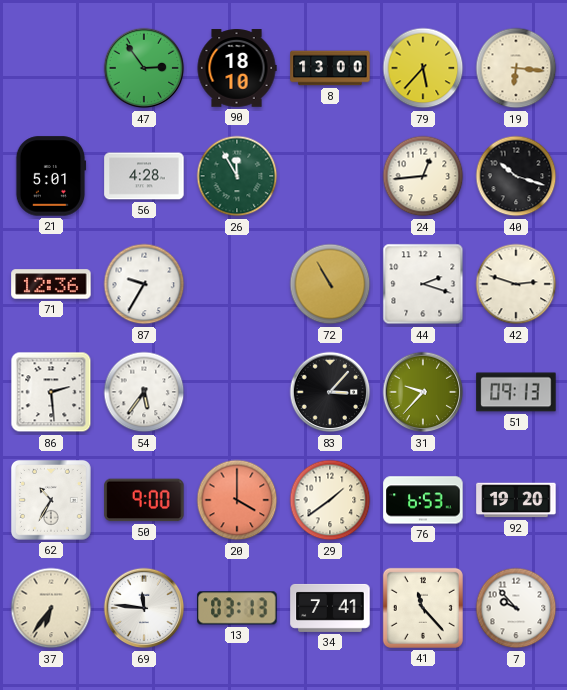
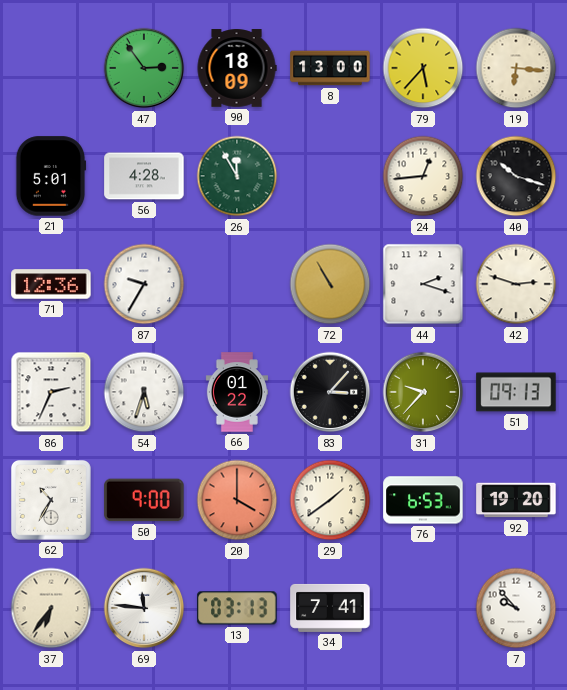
90: 18:10 -> 18:09
86: 2:29 -> 2:34
54: 5:36 -> 5:33
66: none -> 01:22
41: 11:23 -> none
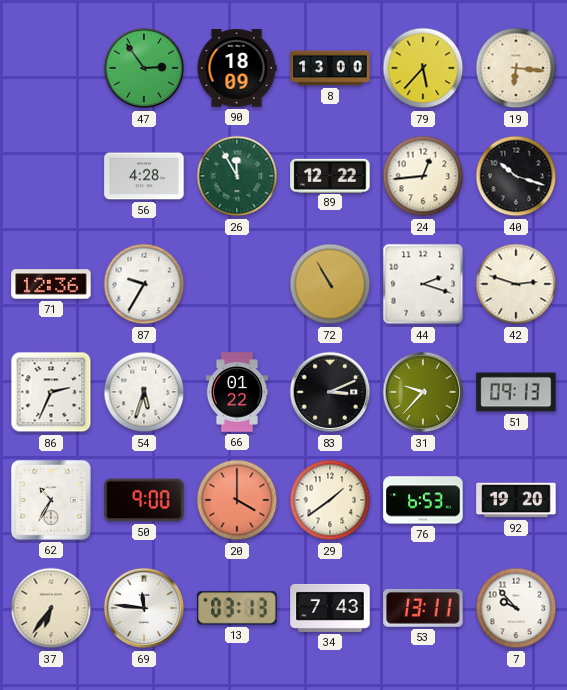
21: 5:01 -> none
89: none -> 12:22
83: 3:07 -> 3:11
34: 7:41 -> 7:43
53: none -> 13:11
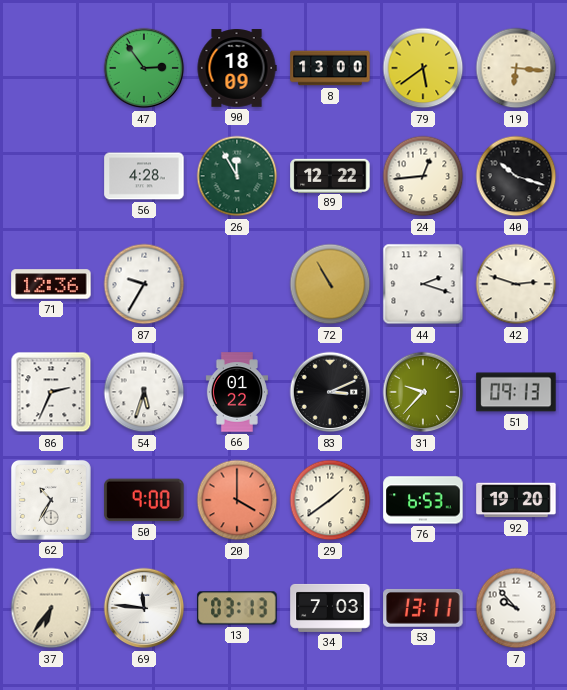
79: 5:37 -> 5:39
34: 7:43 -> 7:03
